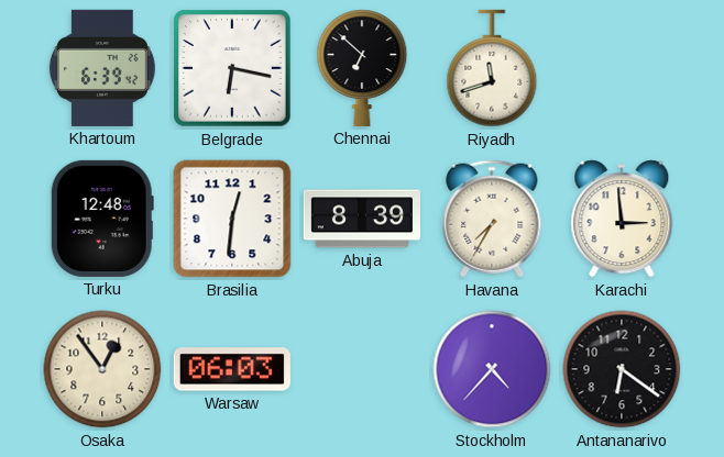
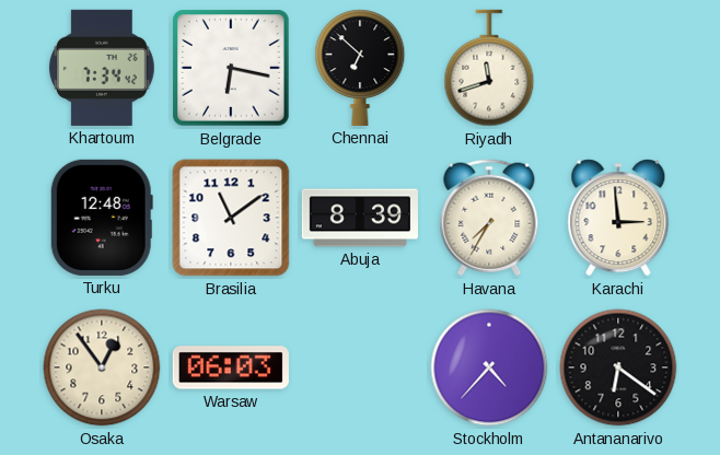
Khartoum: 6:39 -> 7:34
Brasilia: 12:31 -> 11:09
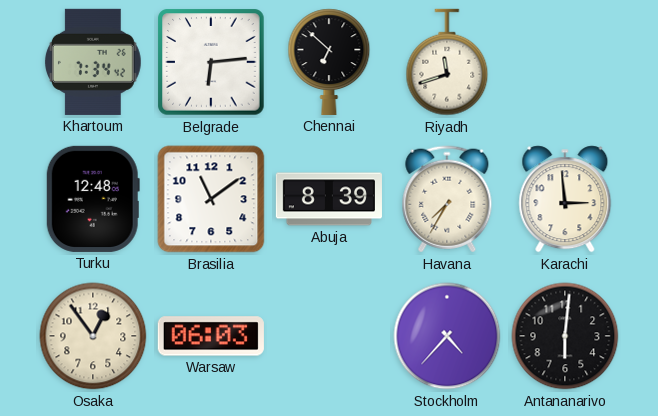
Belgrade: 6:17 -> 6:14
Antananarivo: 6:21 -> 6:01
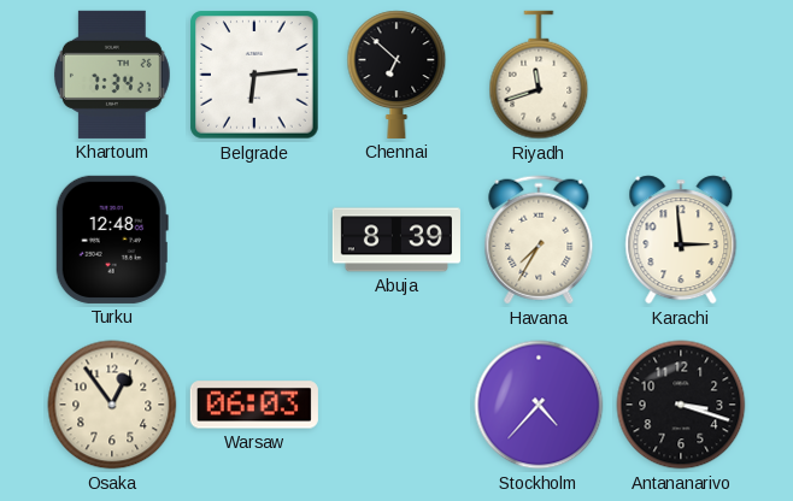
Khartoum: 7:34:42 -> 7:34:27
Brasilia: 11:09 -> none
Antananarivo: 6:01 -> 3:18
